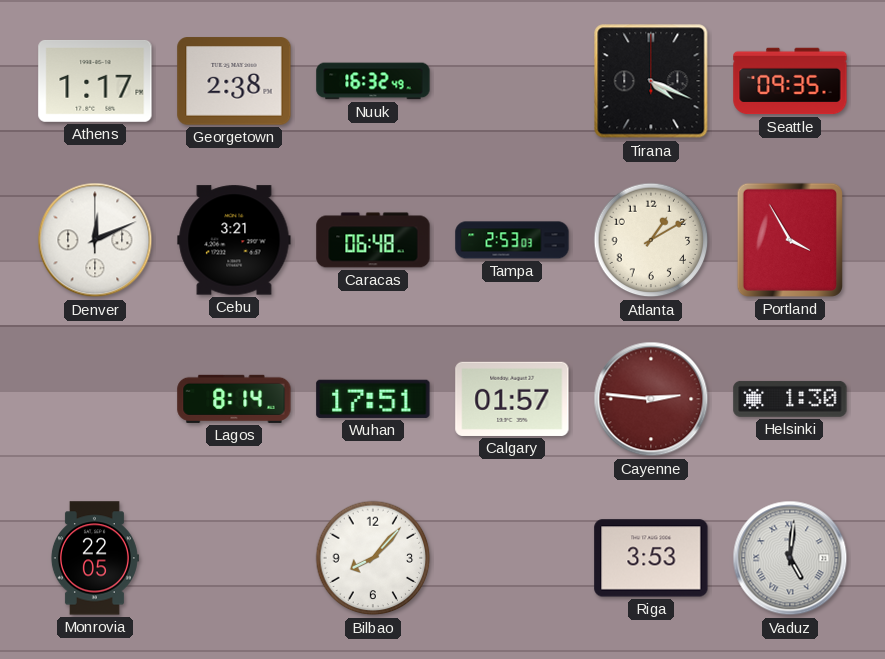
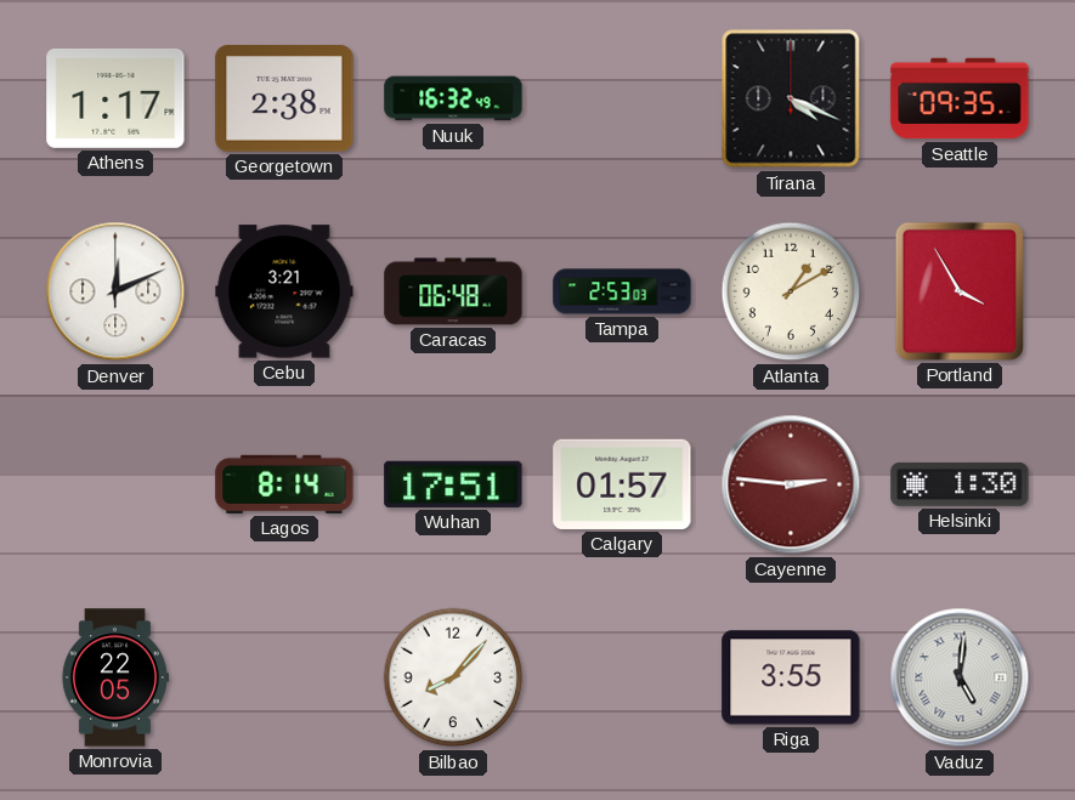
Riga: 3:53 -> 3:55
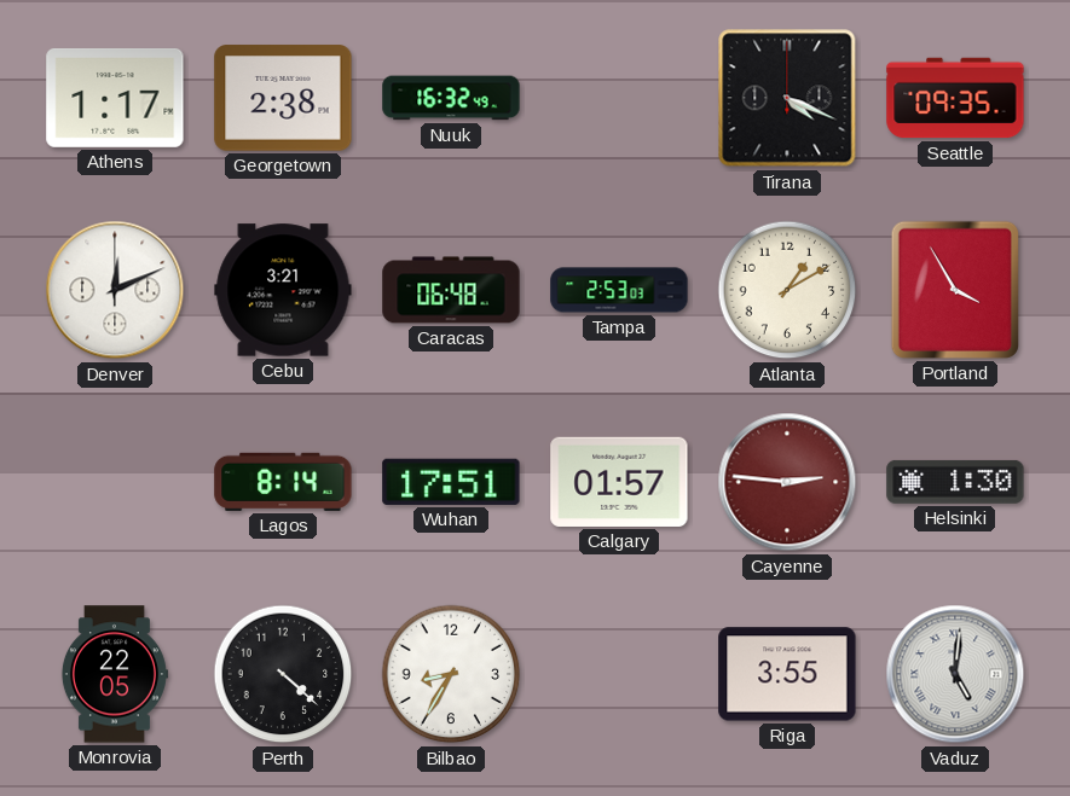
Perth: none -> 4:22
Bilbao: 8:07 -> 8:35
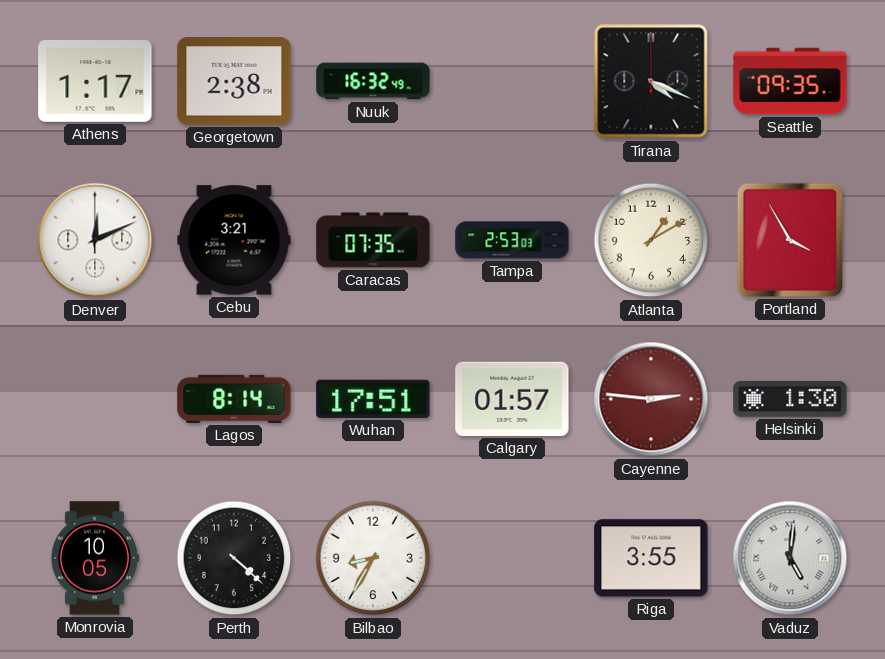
Caracas: 06:48 -> 07:35
Monrovia: 22:05 -> 10:05
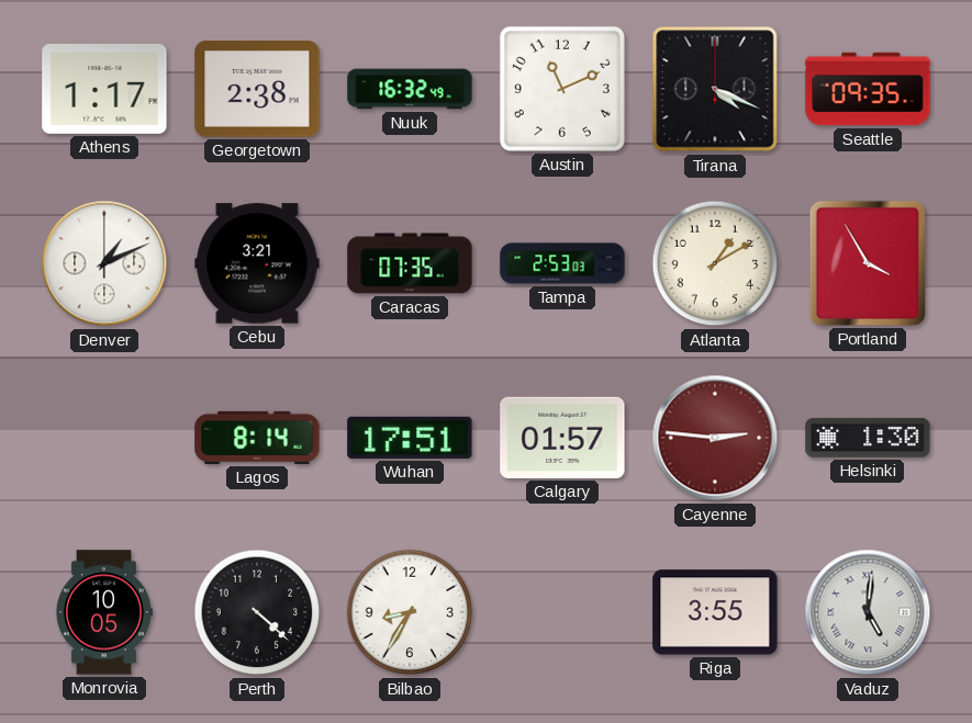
Austin: none -> 11:11
Denver: 12:11 -> 1:11
